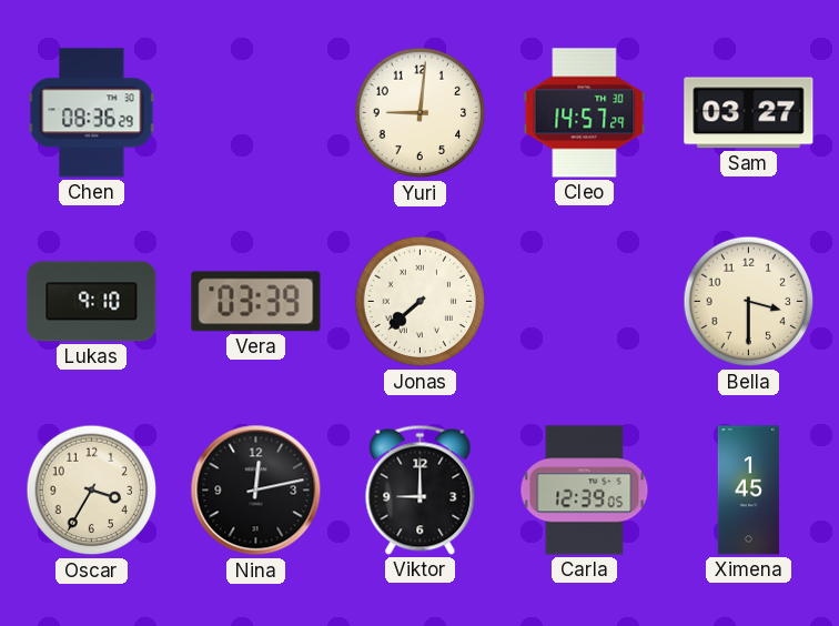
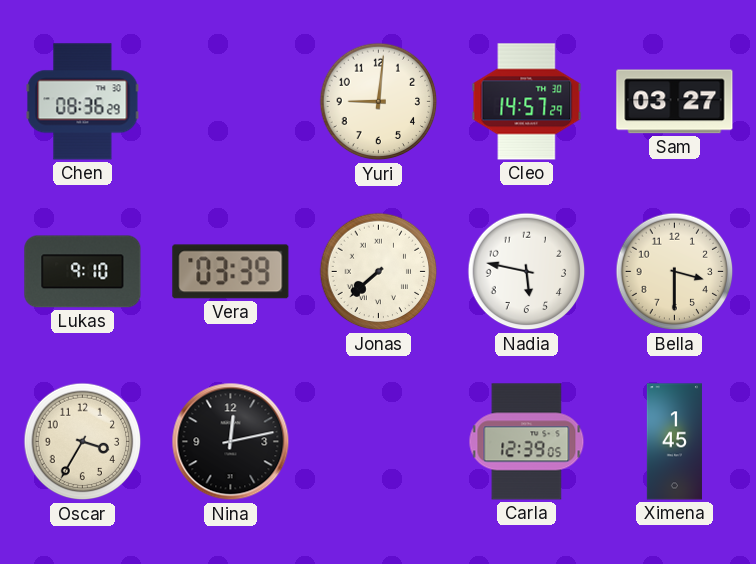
Nadia: none -> 5:47
Viktor: 9:00 -> none
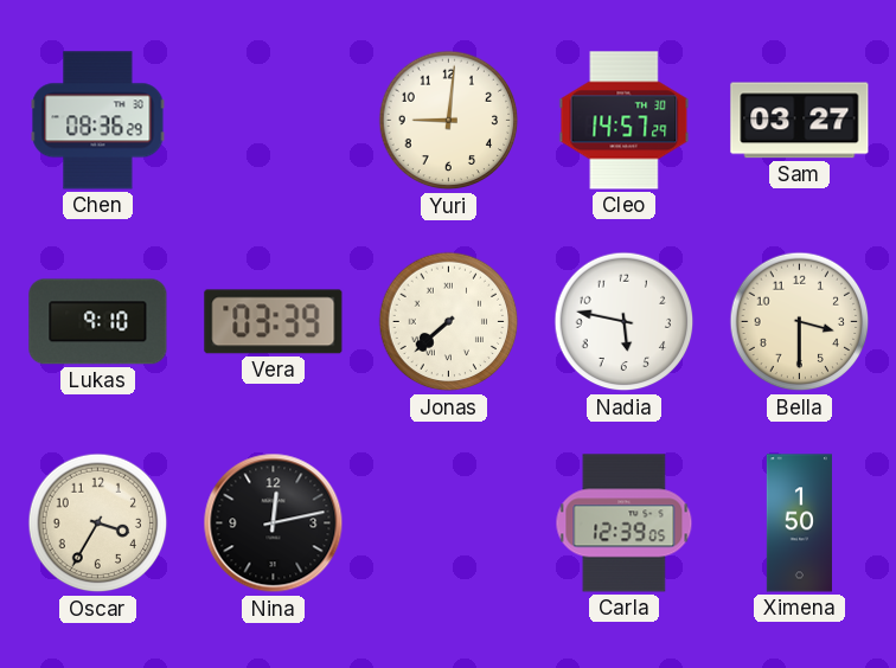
Ximena: 1:45 -> 1:50
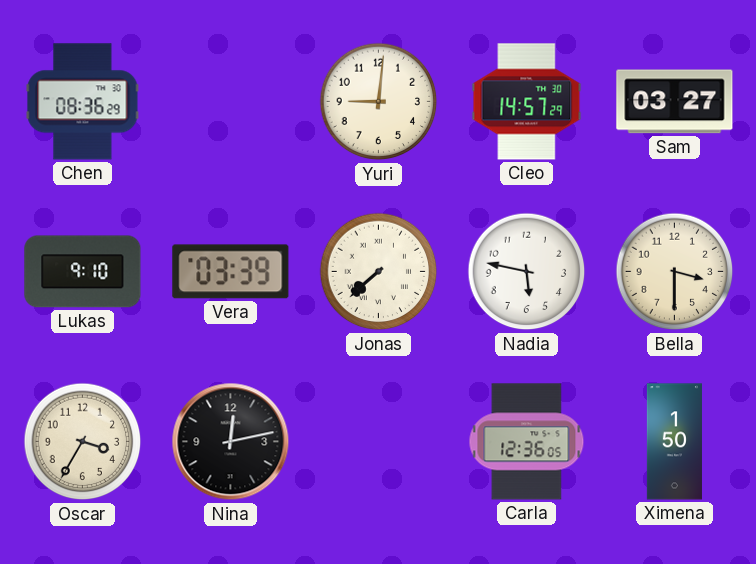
Carla: 12:39 -> 12:36
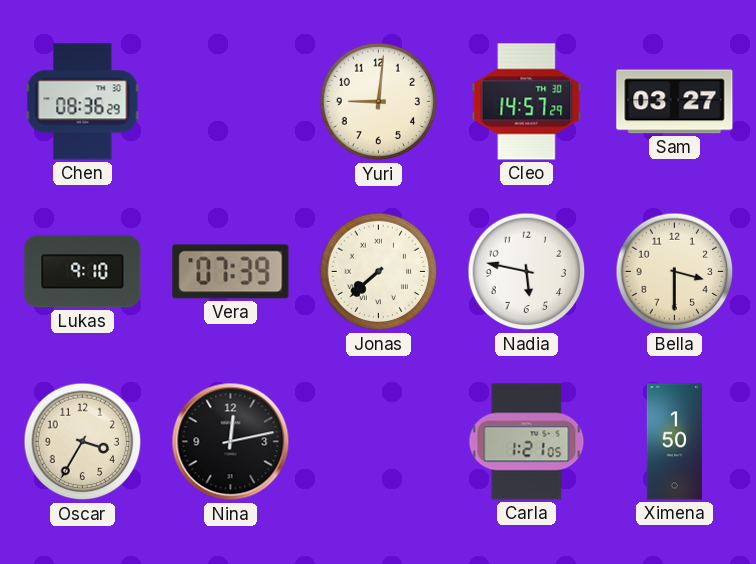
Vera: 03:39 -> 07:39
Carla: 12:36 -> 1:21
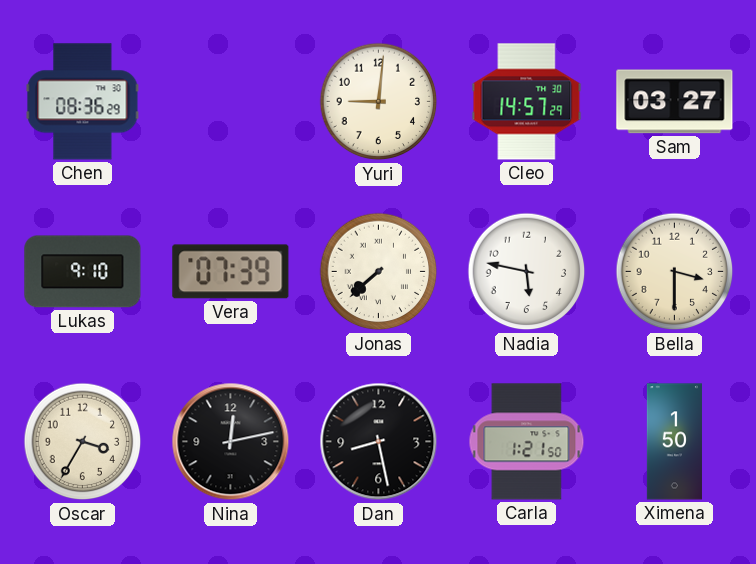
Dan: none -> 8:28
Carla: 1:21:05 -> 1:21:50
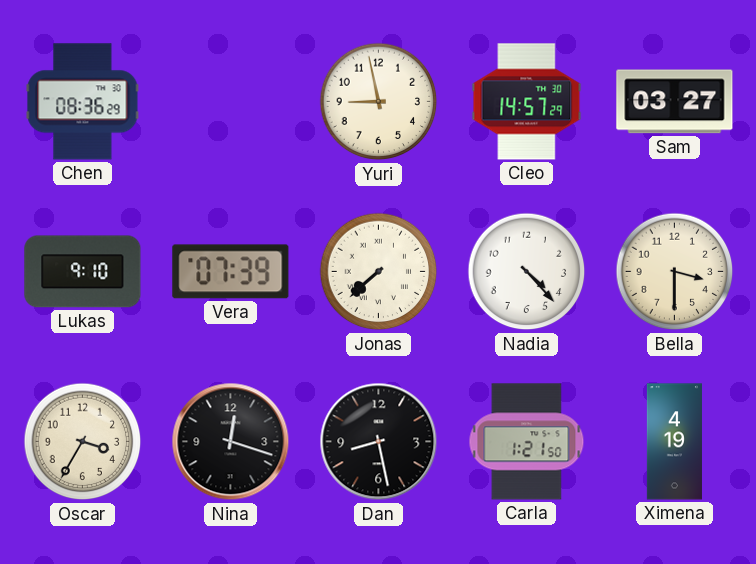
Yuri: 9:01 -> 8:58
Nadia: 5:47 -> 4:23
Nina: 12:13 -> 12:18
Ximena: 1:50 -> 4:19
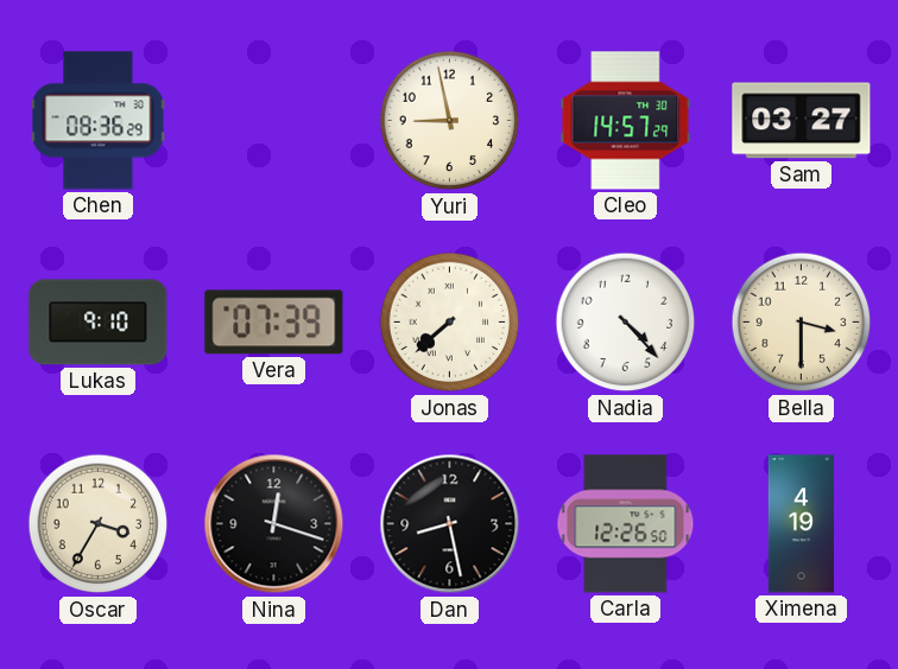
Carla: 1:21 -> 12:26
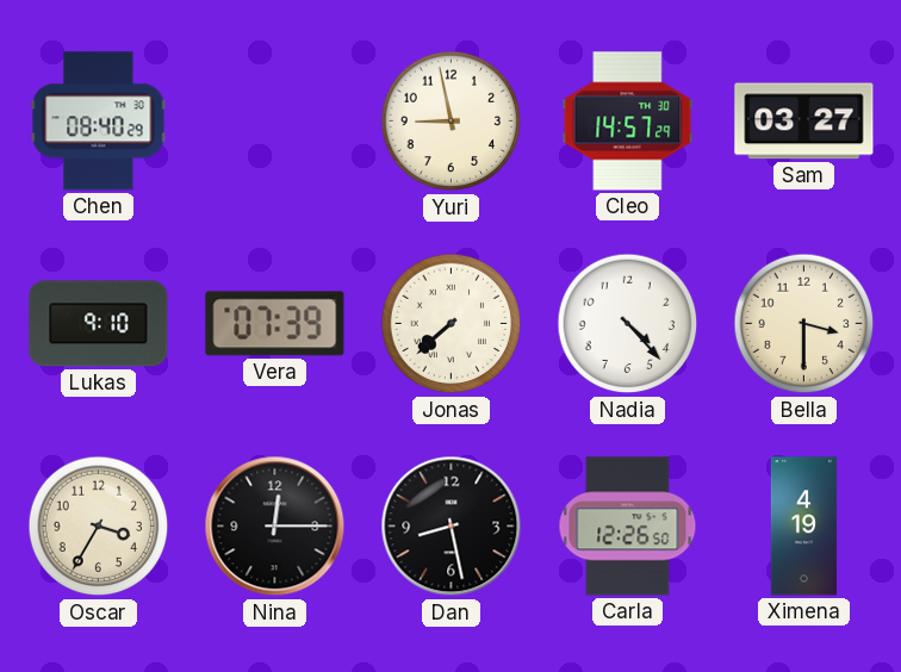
Chen: 08:36 -> 08:40
Nina: 12:18 -> 12:15
